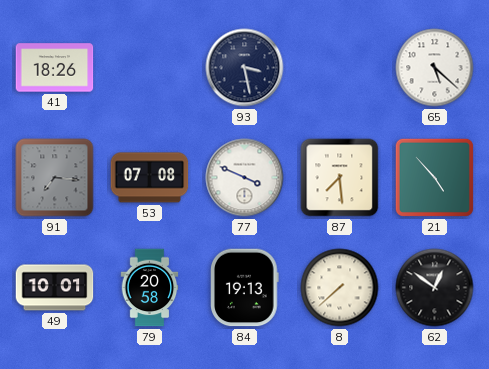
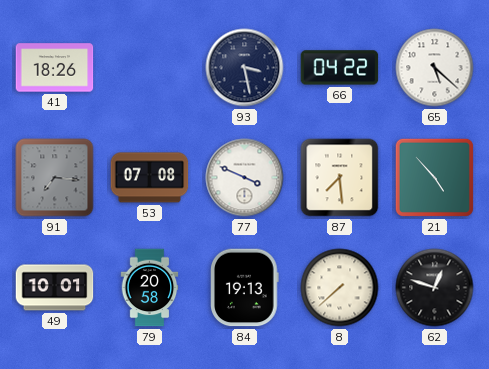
66: none -> 04:22
62: 12:51 -> 12:48
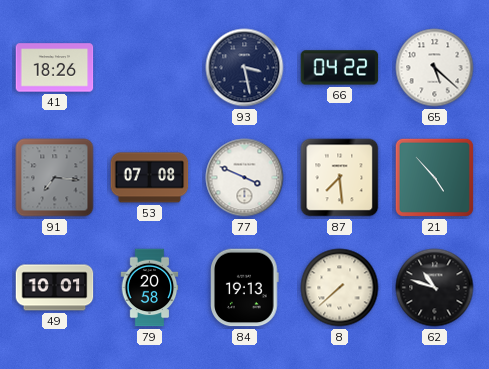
62: 12:48 -> 10:48
